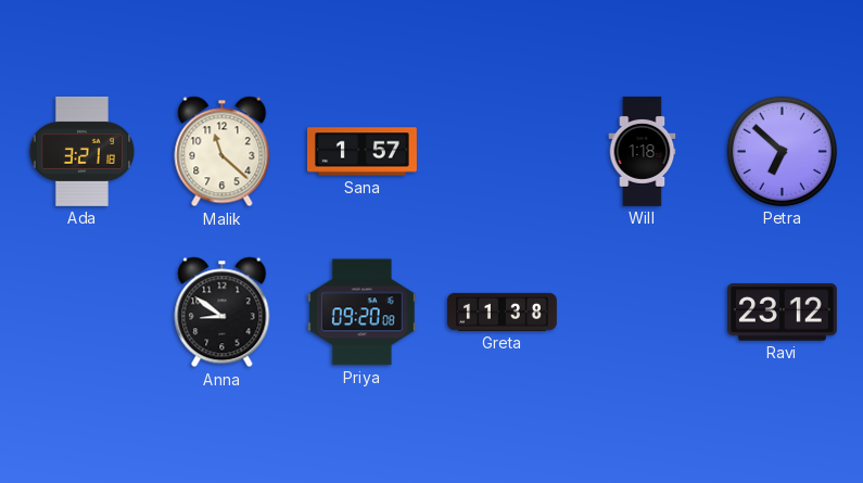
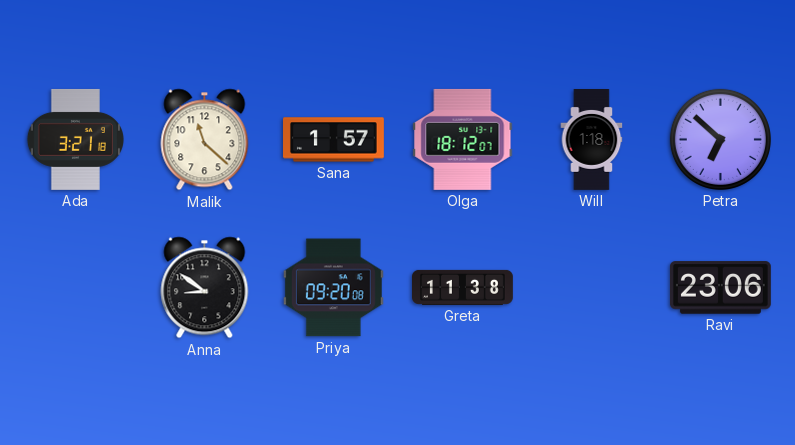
Olga: none -> 18:12
Ravi: 23:12 -> 23:06
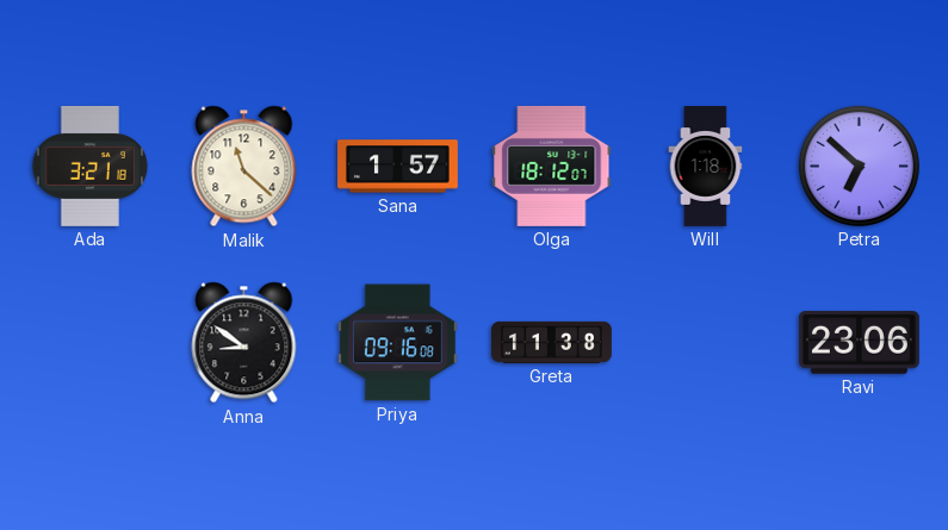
Priya: 09:20 -> 09:16
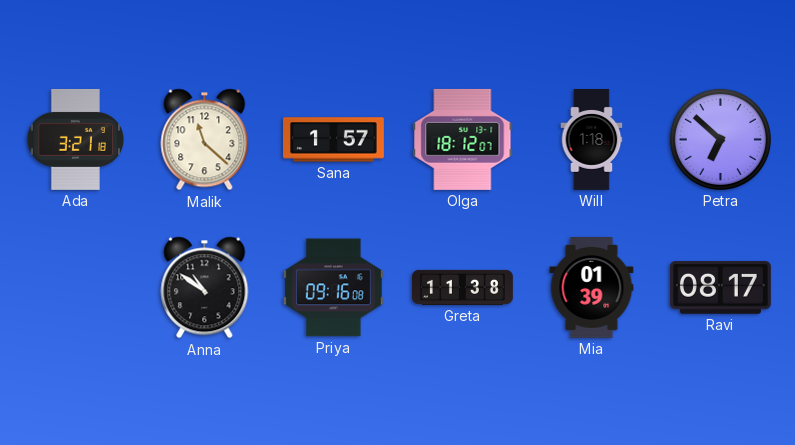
Anna: 8:51 -> 10:51
Mia: none -> 01:39
Ravi: 23:06 -> 08:17
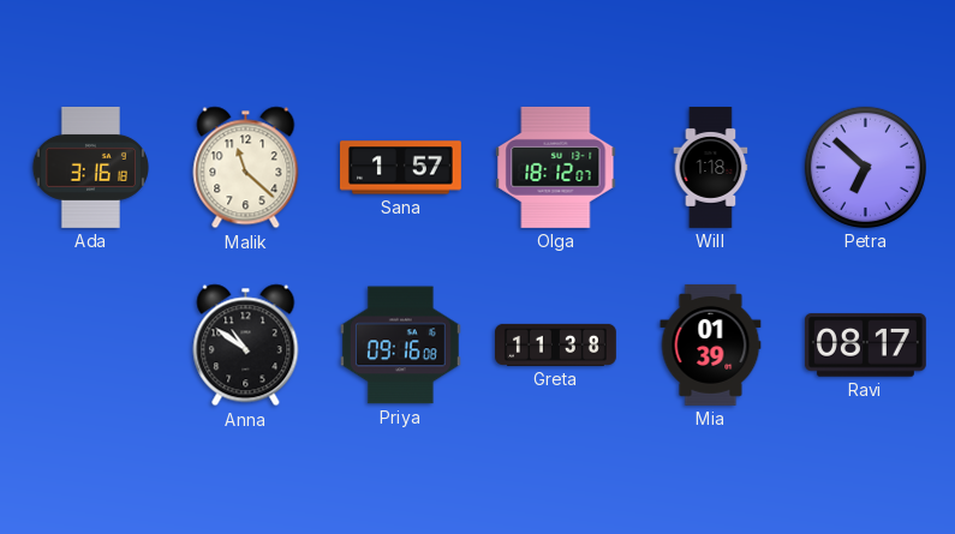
Ada: 3:21 -> 3:16
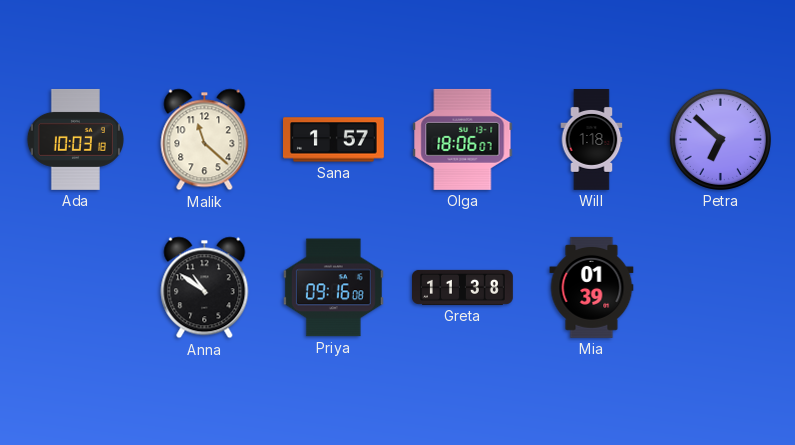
Ada: 3:16 -> 10:03
Olga: 18:12 -> 18:06
Ravi: 08:17 -> none
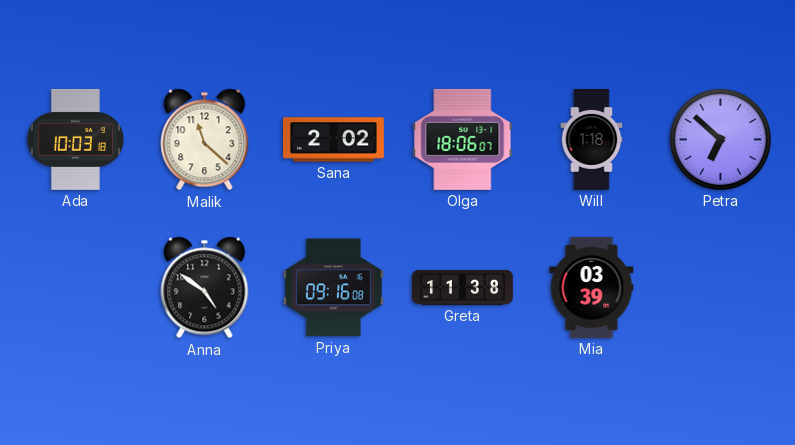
Sana: 1:57 -> 2:02
Anna: 10:51 -> 4:51
Mia: 01:39 -> 03:39
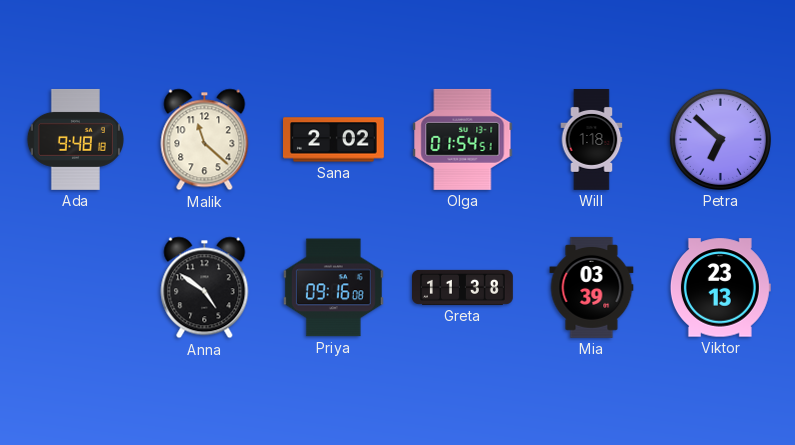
Ada: 10:03 -> 9:48
Olga: 18:06 -> 01:54
Viktor: none -> 23:13
